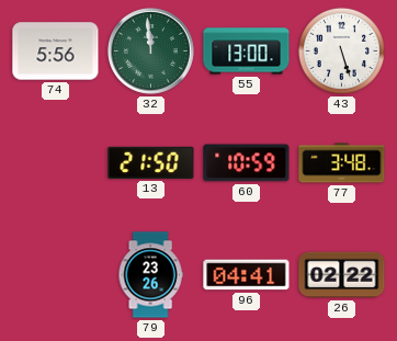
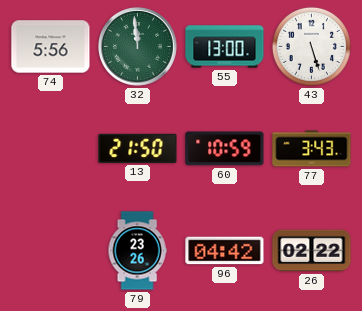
77: 3:48 -> 3:43
96: 04:41 -> 04:42
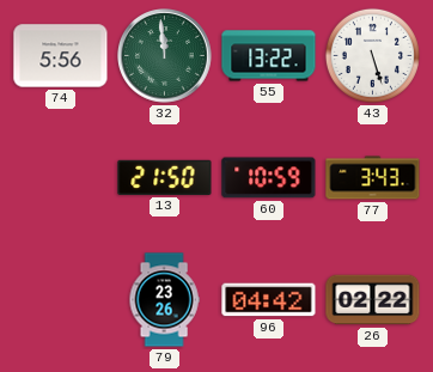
55: 13:00 -> 13:22
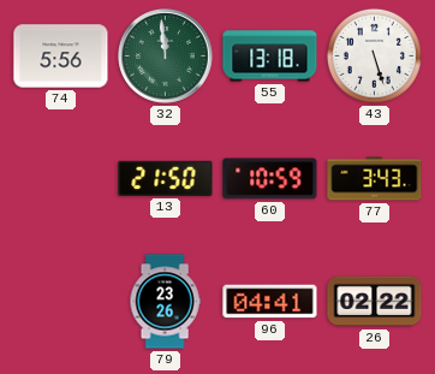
55: 13:22 -> 13:18
96: 04:42 -> 04:41
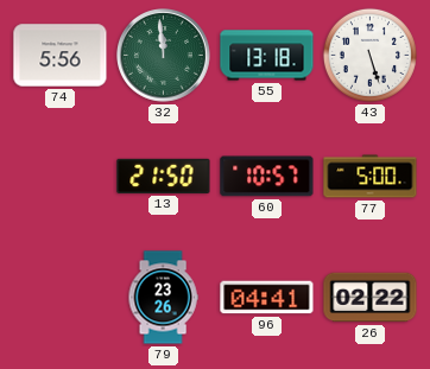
60: 10:59 -> 10:57
77: 3:43 -> 5:00
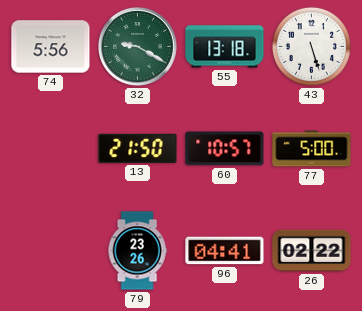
32: 11:59 -> 9:20
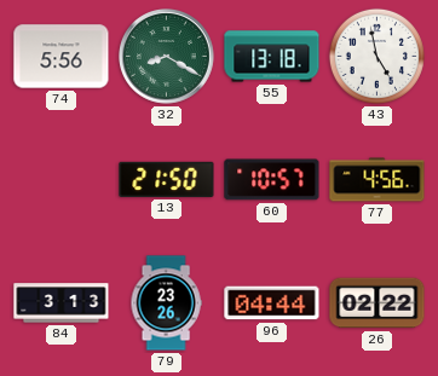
32: 9:20 -> 8:20
43: 5:27 -> 4:58
77: 5:00 -> 4:56
84: none -> 3:13
96: 04:41 -> 04:44
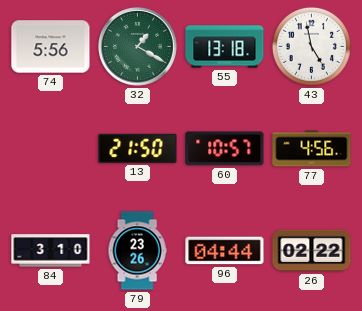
32: 8:20 -> 1:20
84: 3:13 -> 3:10
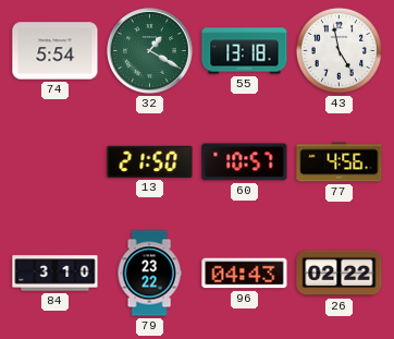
74: 5:56 -> 5:54
79: 23:26 -> 23:22
96: 04:44 -> 04:43
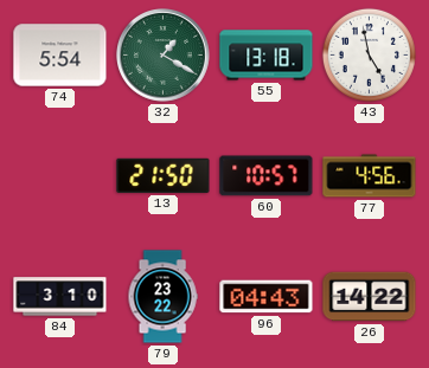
26: 02:22 -> 14:22
